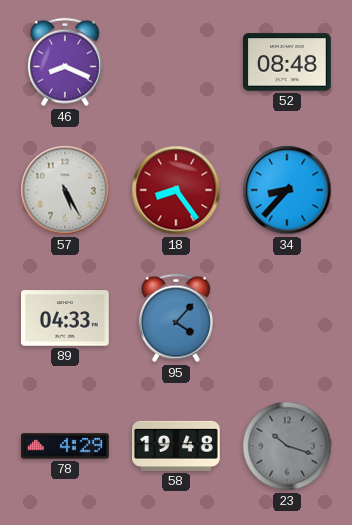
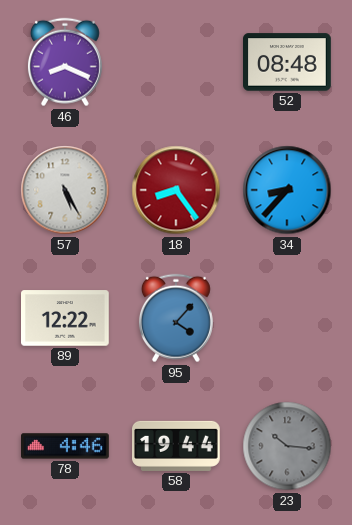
89: 04:33 -> 12:22
78: 4:29 -> 4:46
58: 19:48 -> 19:44
23: 10:18 -> 10:16
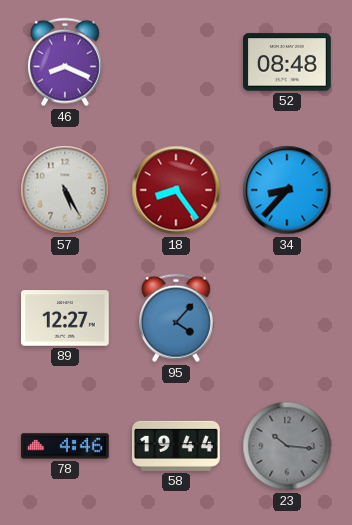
89: 12:22 -> 12:27
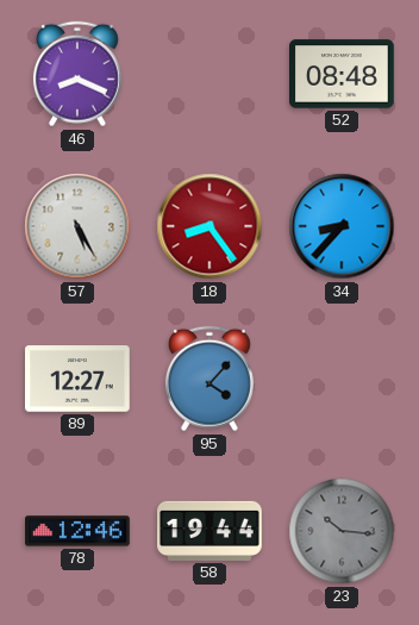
78: 4:46 -> 12:46
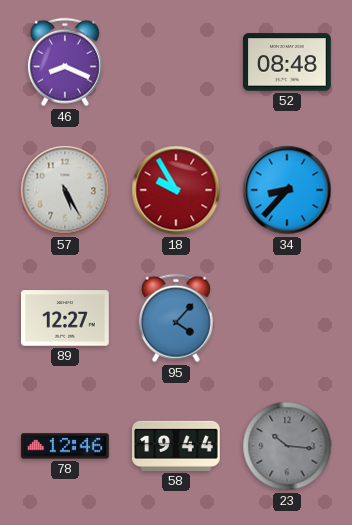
18: 8:24 -> 9:55
